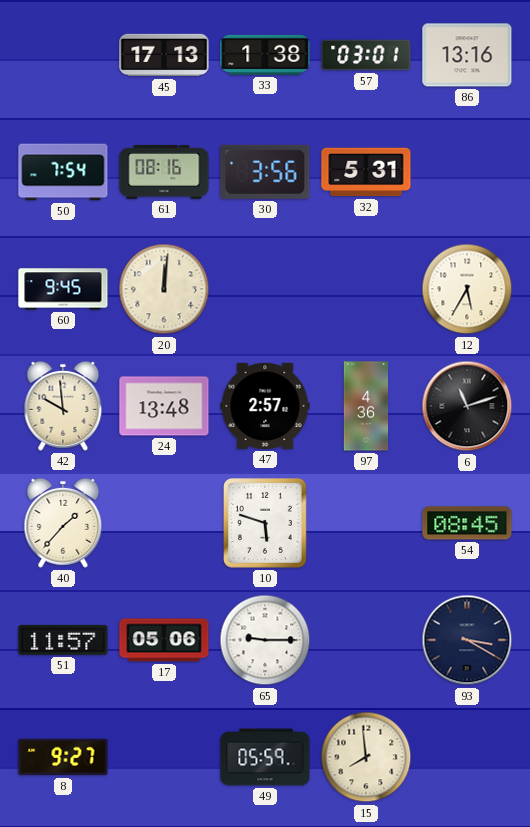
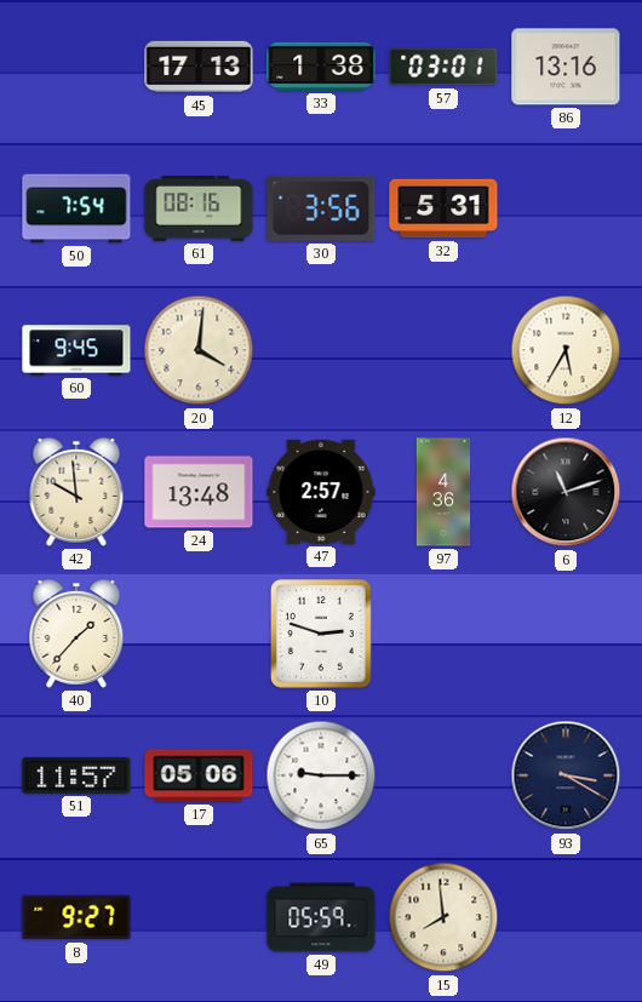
20: 12:01 -> 4:01
10: 5:48 -> 2:48
54: 08:45 -> none
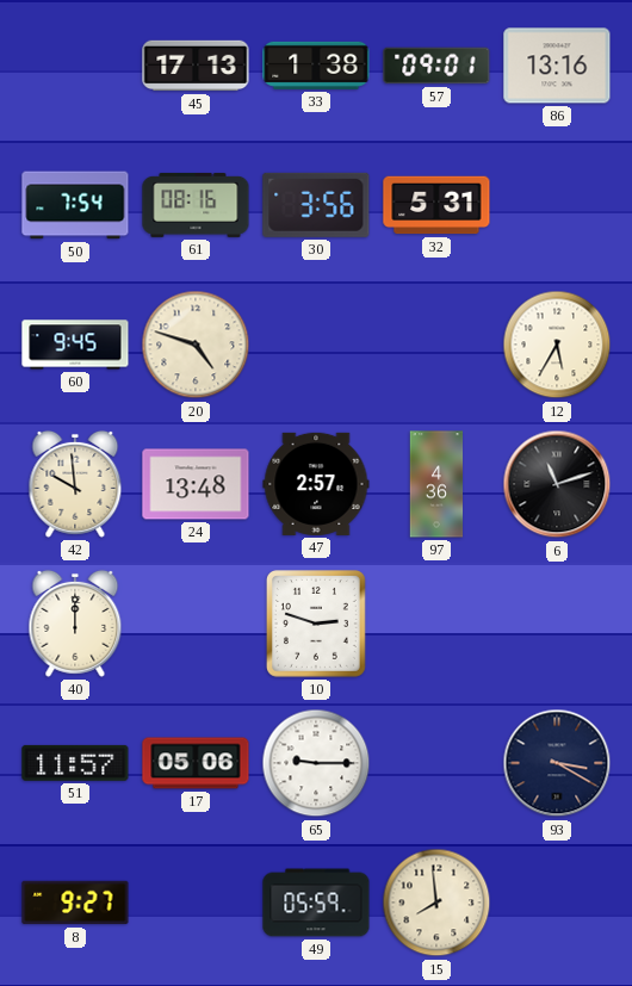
57: 03:01 -> 09:01
20: 4:01 -> 4:48
40: 1:37 -> 12:00
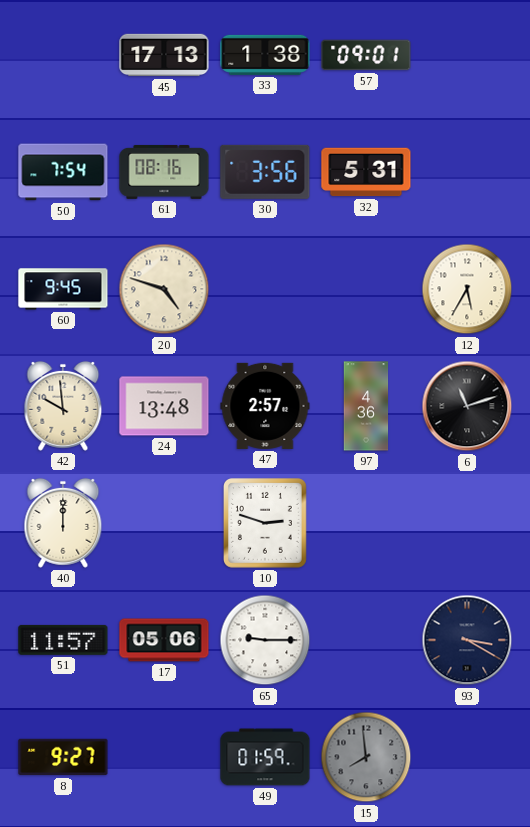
86: 13:16 -> none
49: 05:59 -> 01:59
15 dial: cream -> grey
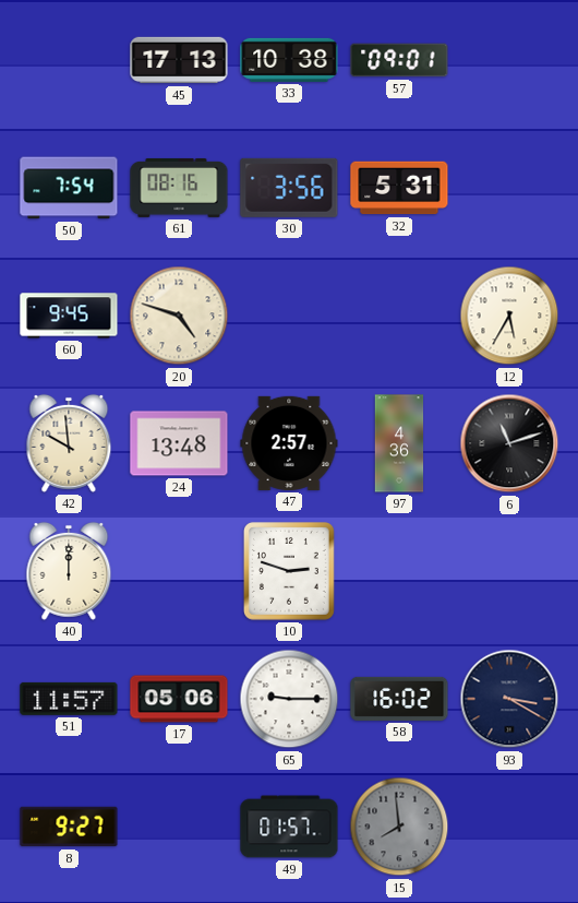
33: 1:38 -> 10:38
58: none -> 16:02
49: 01:59 -> 01:57
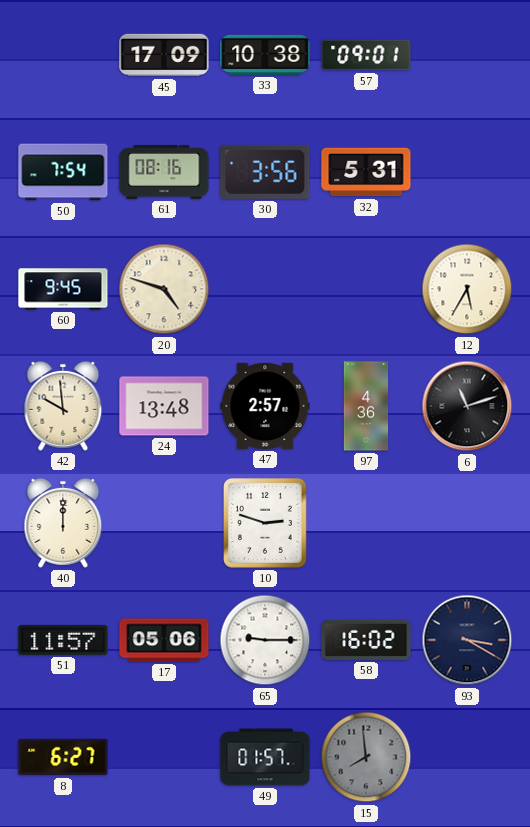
45: 17:13 -> 17:09
8: 9:27 -> 6:27
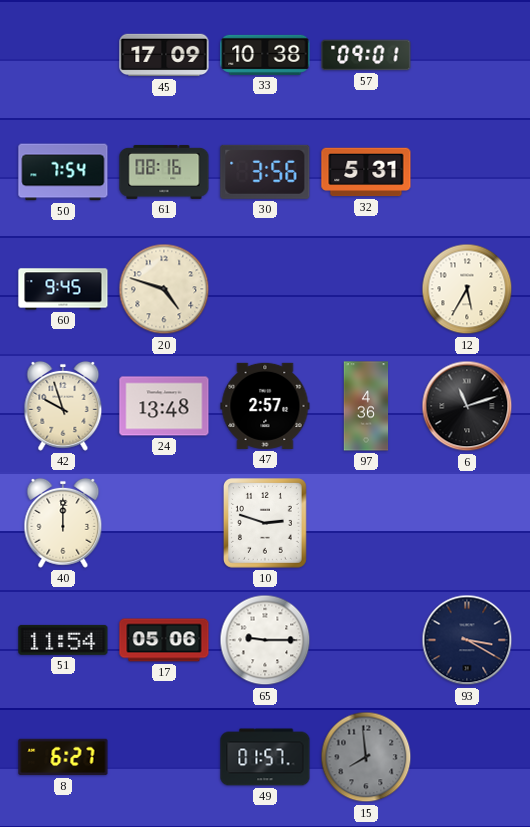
42: 9:59 -> 9:57
51: 11:57 -> 11:54
58: 16:02 -> none
